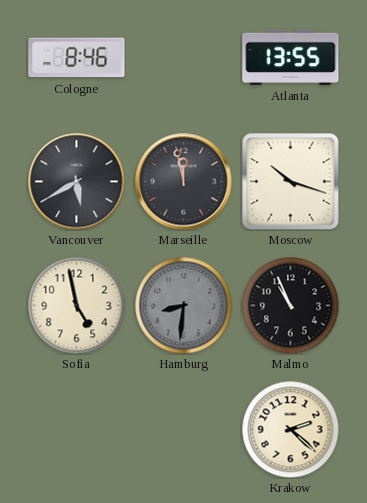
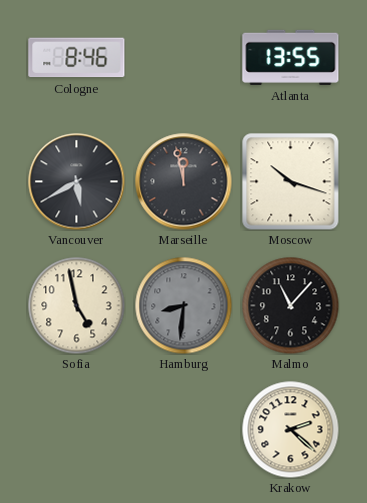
Malmo: 10:56 -> 11:07
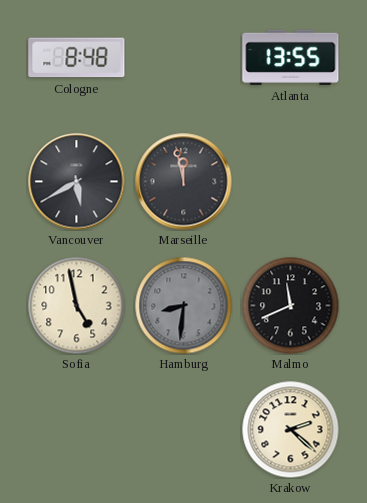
Cologne: 8:46 -> 8:48
Moscow: 10:18 -> none
Malmo: 11:07 -> 11:41
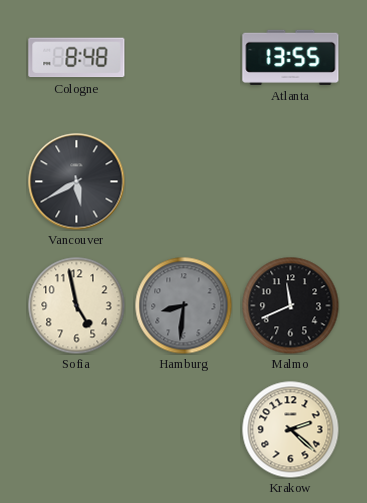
Marseille: 11:58 -> none
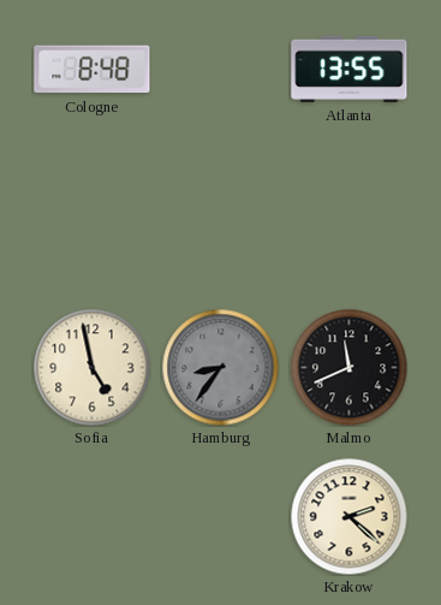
Vancouver: 5:40 -> none
Hamburg: 8:31 -> 8:36
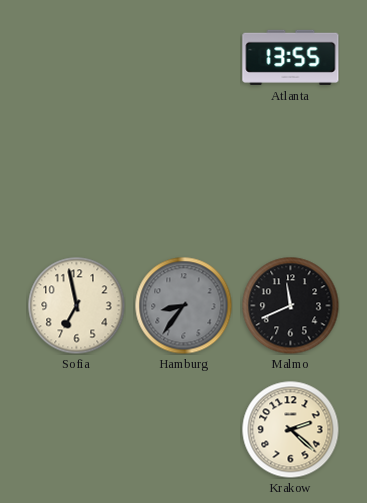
Cologne: 8:48 -> none
Sofia: 4:58 -> 6:58
